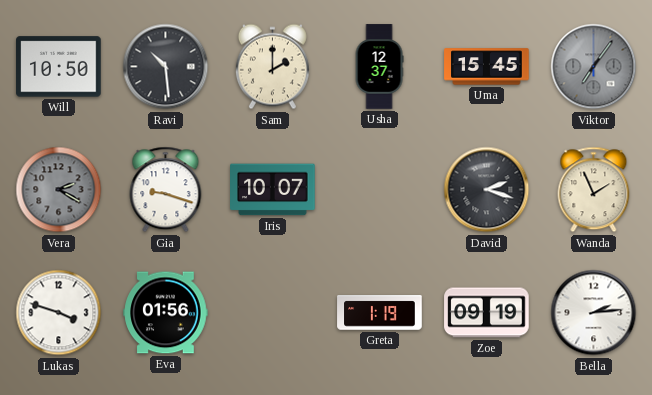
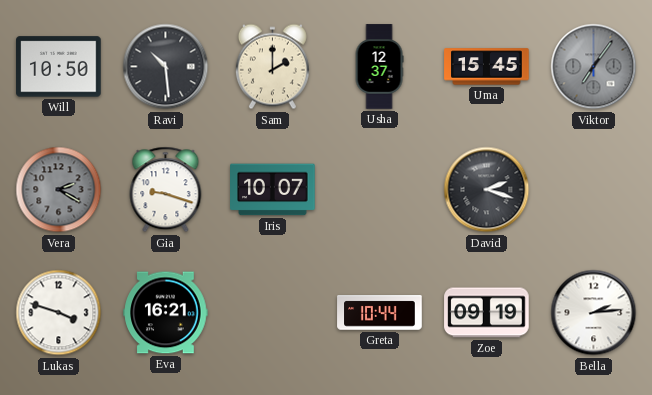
Wanda: 1:56 -> none
Eva: 01:56 -> 16:21
Greta: 1:19 -> 10:44
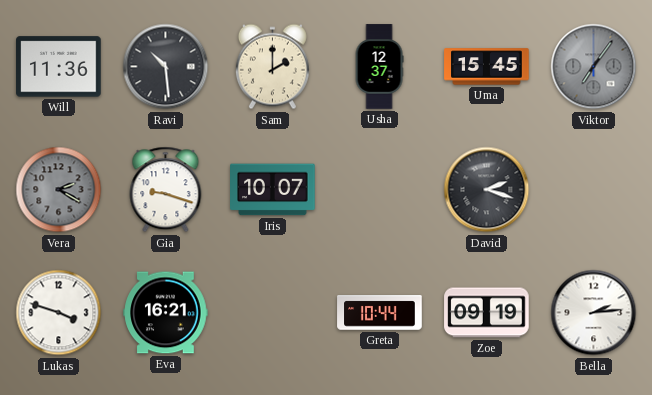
Will: 10:50 -> 11:36
